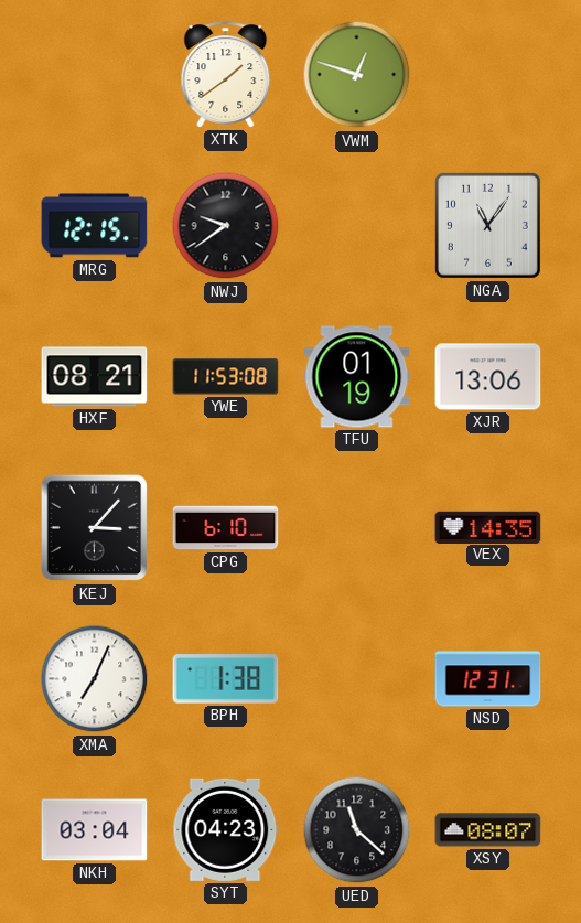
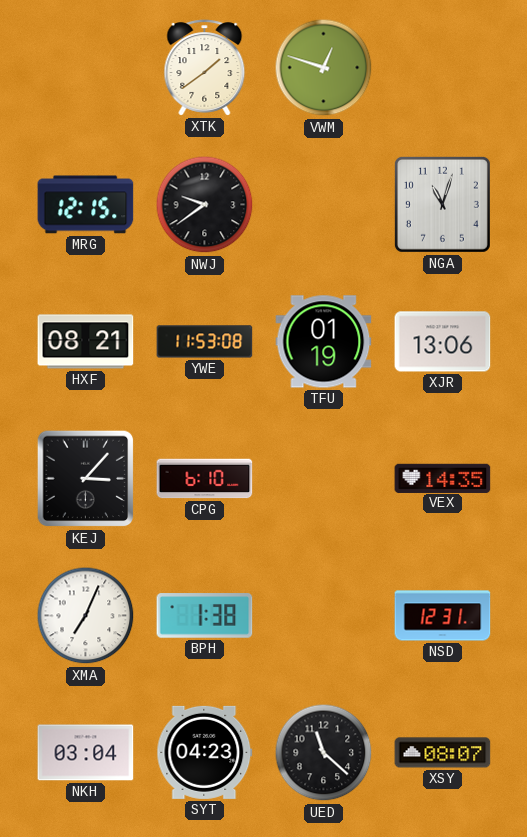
NGA: 11:06 -> 11:03
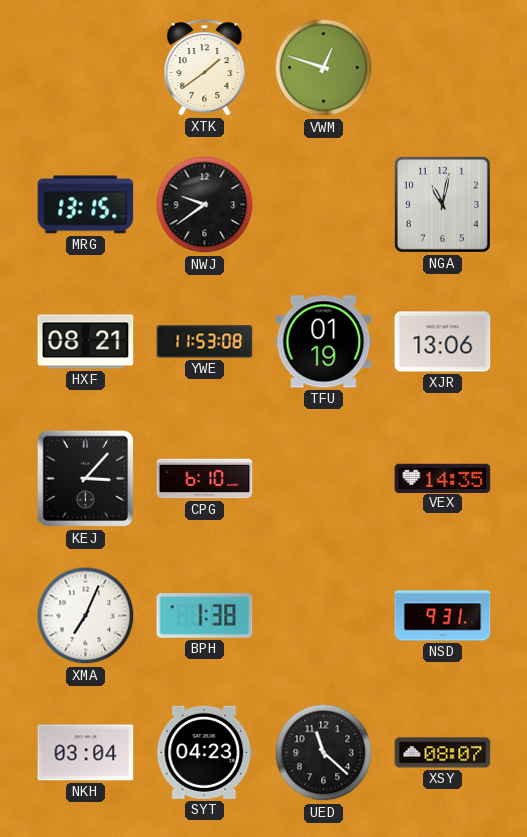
MRG: 12:15 -> 13:15
NGA: 11:03 -> 11:02
NSD: 12:31 -> 9:31
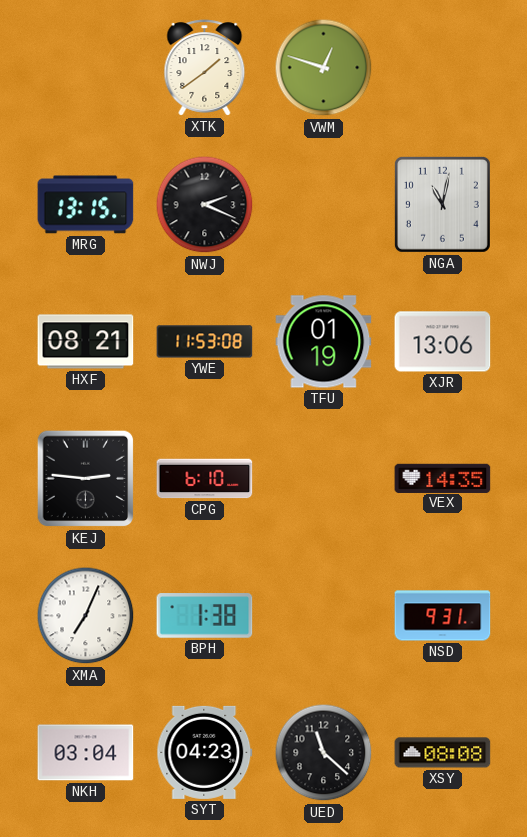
NWJ: 9:39 -> 2:19
KEJ: 3:07 -> 2:46
XSY: 08:07 -> 08:08
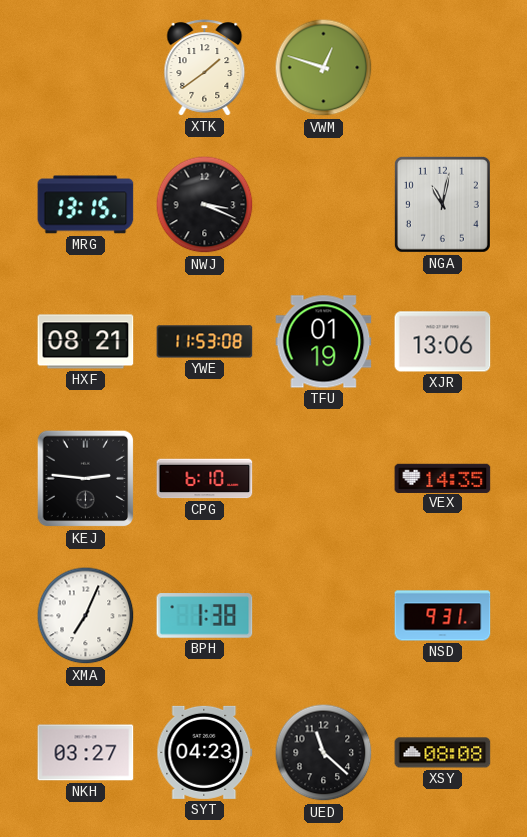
NWJ: 2:19 -> 3:19
NKH: 03:04 -> 03:27
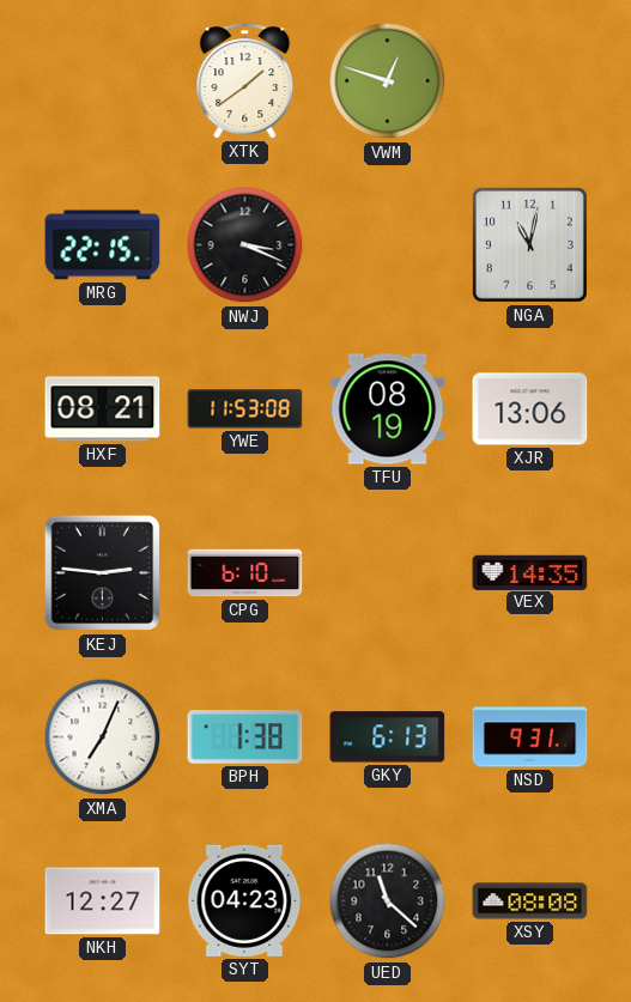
MRG: 13:15 -> 22:15
TFU: 01:19 -> 08:19
GKY: none -> 6:13
NKH: 03:27 -> 12:27
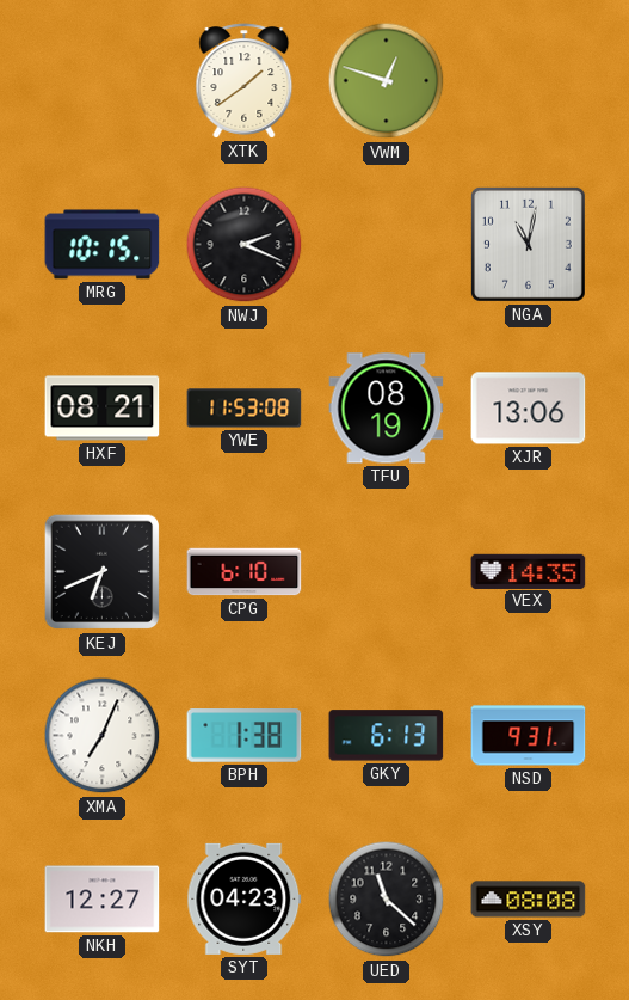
MRG: 22:15 -> 10:15
NWJ: 3:19 -> 2:19
KEJ: 2:46 -> 6:41
